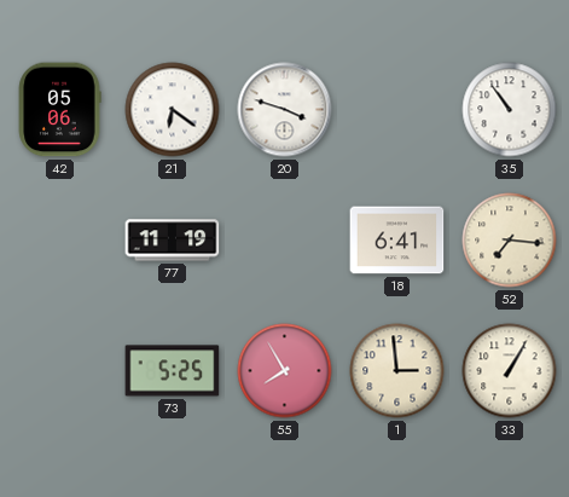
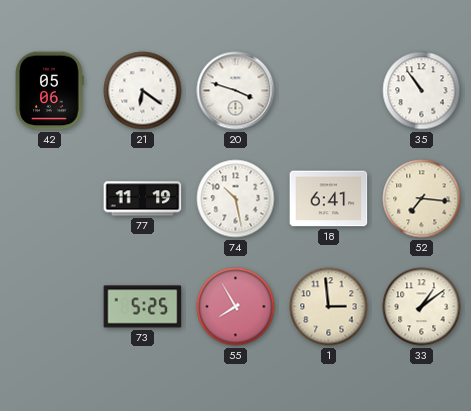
74: none -> 10:28
33: 1:05 -> 1:09
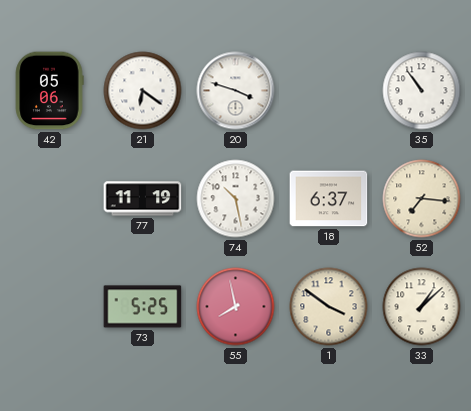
18: 6:41 -> 6:37
55: 7:55 -> 7:58
1: 2:59 -> 3:51
33: 1:09 -> 1:08
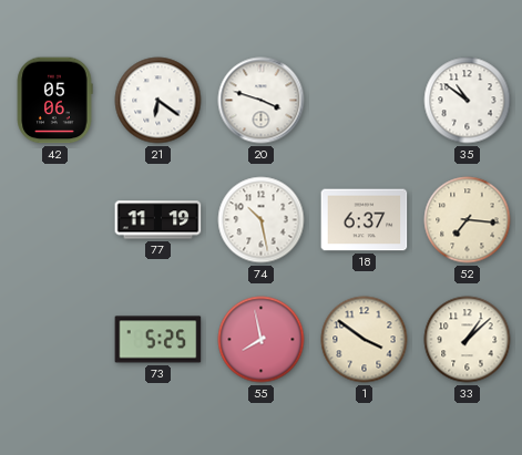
35: 10:54 -> 10:51
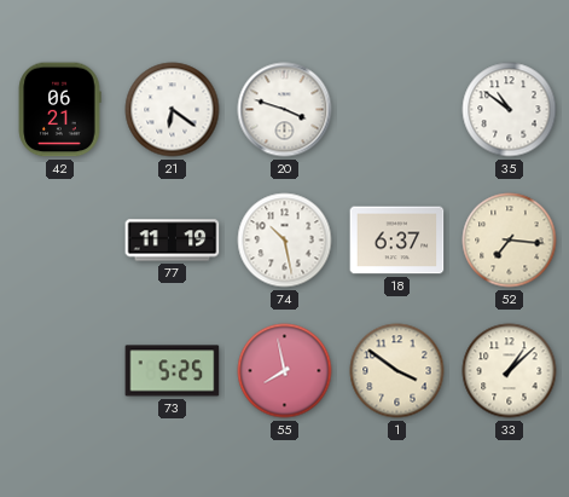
42: 05:06 -> 06:21
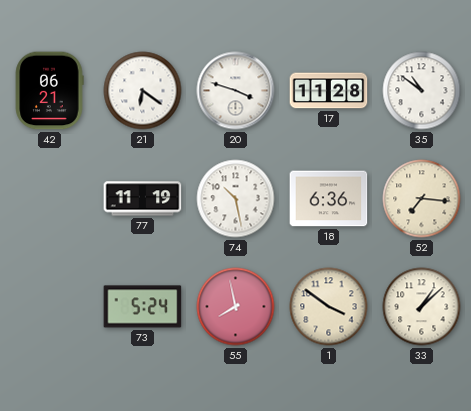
17: none -> 11:28
18: 6:37 -> 6:36
73: 5:25 -> 5:24
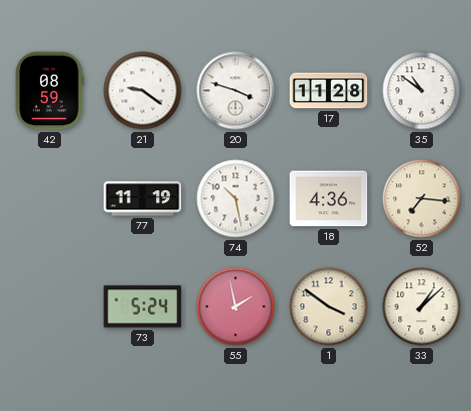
42: 06:21 -> 08:59
21: 6:21 -> 9:21
18: 6:36 -> 4:36
55: 7:58 -> 1:58
